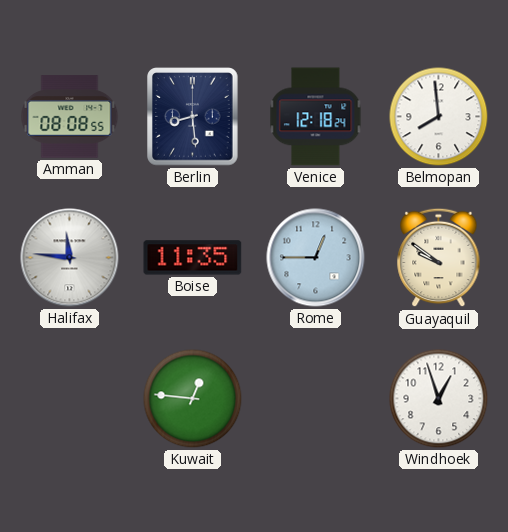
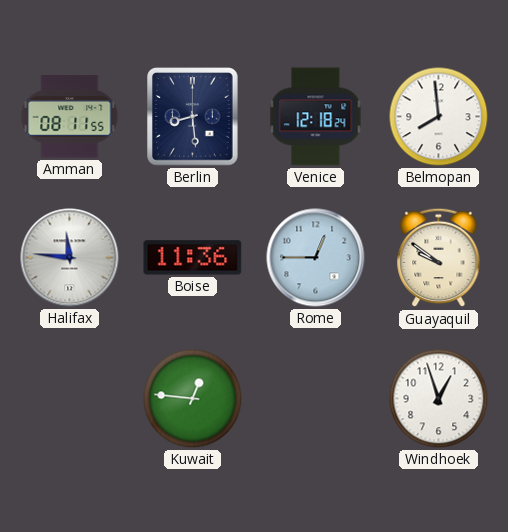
Amman: 08:08 -> 08:11
Boise: 11:35 -> 11:36
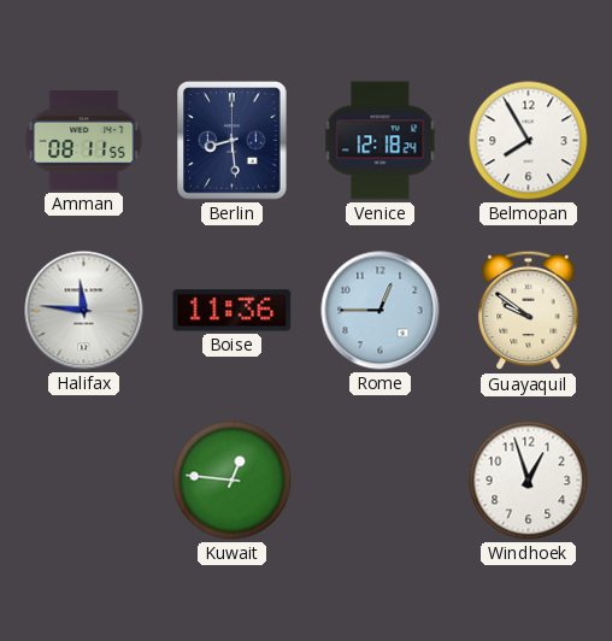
Belmopan: 7:59 -> 7:55
